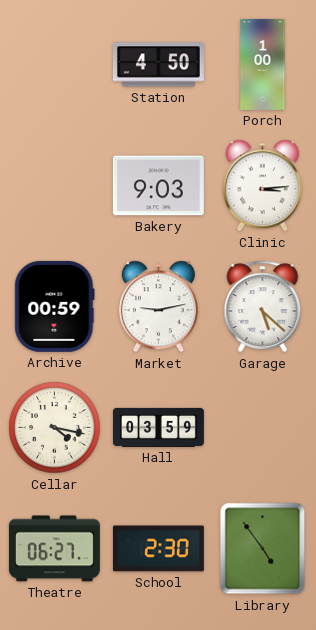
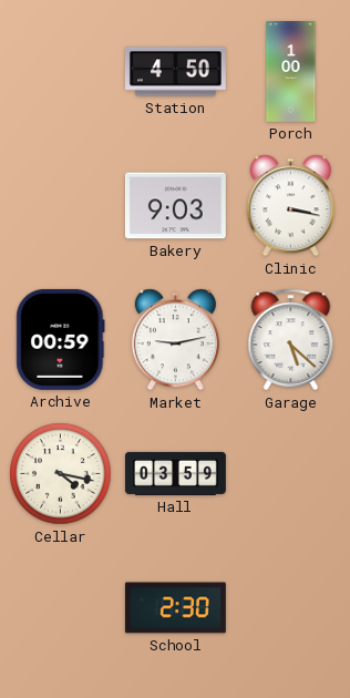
Clinic: 3:14 -> 3:17
Theatre: 06:27 -> none
Library: 4:54 -> none
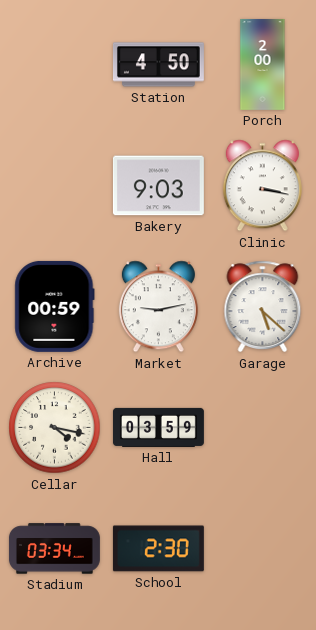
Porch: 1:00 -> 2:00
Stadium: none -> 03:34
